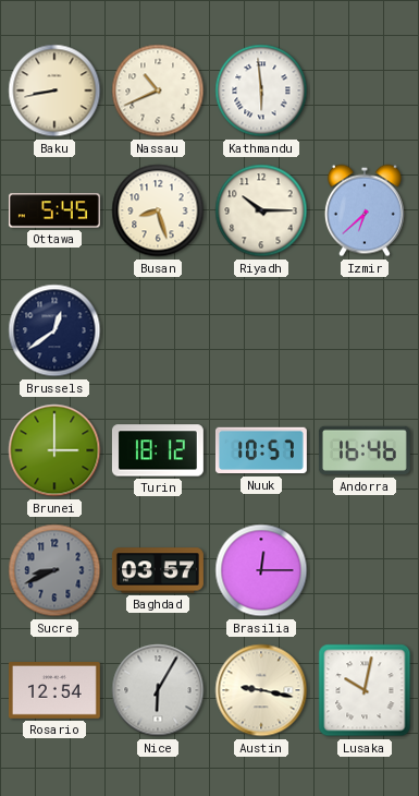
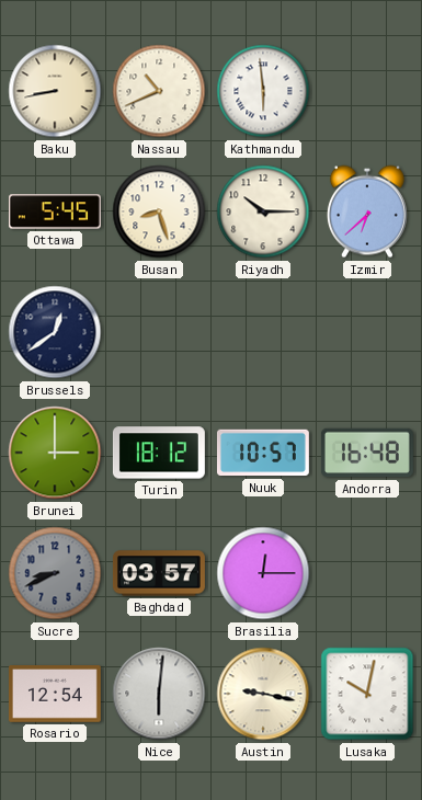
Andorra: 16:46 -> 16:48
Nice: 6:05 -> 6:01
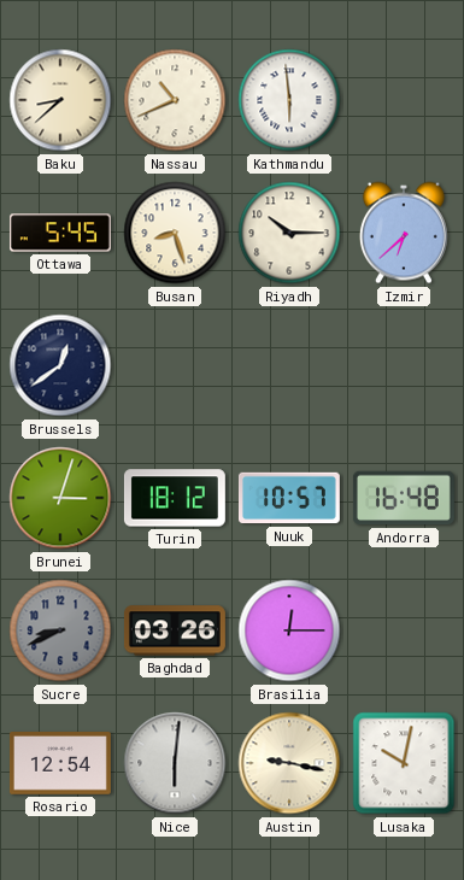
Baku: 8:43 -> 8:38
Brunei: 3:00 -> 3:03
Baghdad: 03:57 -> 03:26
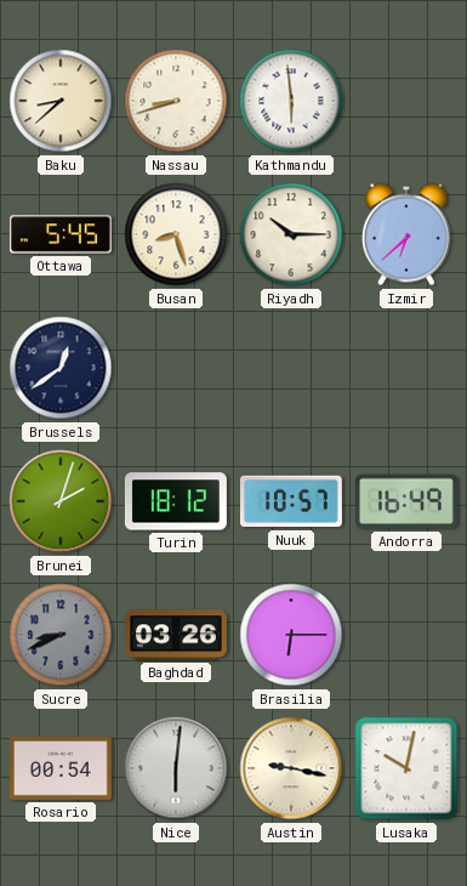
Nassau: 10:41 -> 8:42
Brunei: 3:03 -> 2:03
Andorra: 16:48 -> 16:49
Brasilia: 12:15 -> 6:15
Rosario: 12:54 -> 00:54
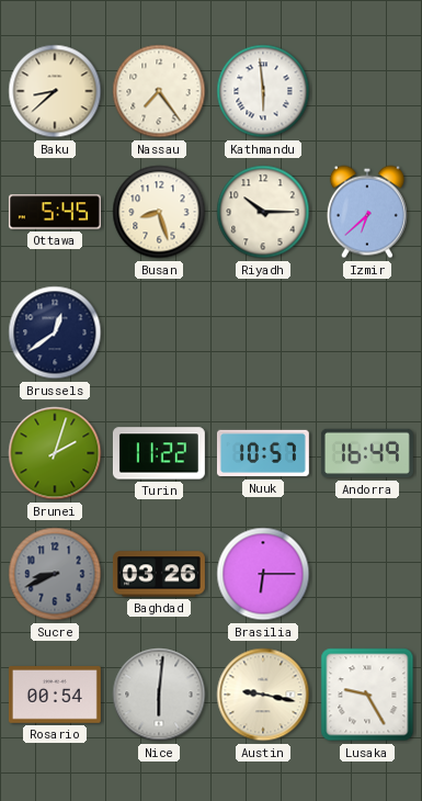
Nassau: 8:42 -> 7:24
Turin: 18:12 -> 11:22
Lusaka: 10:02 -> 9:25
